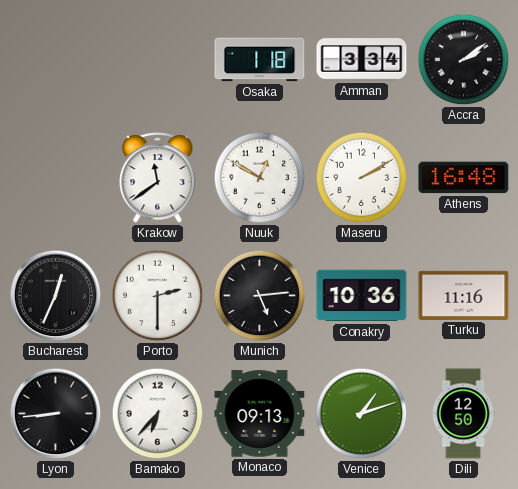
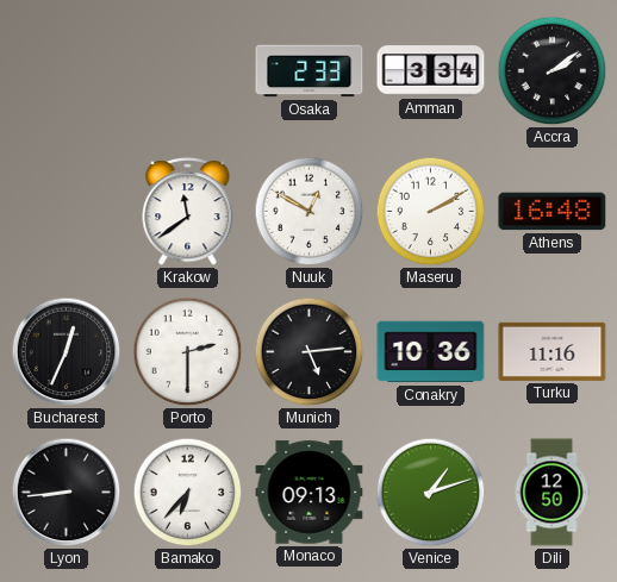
Osaka: 1:18 -> 2:33
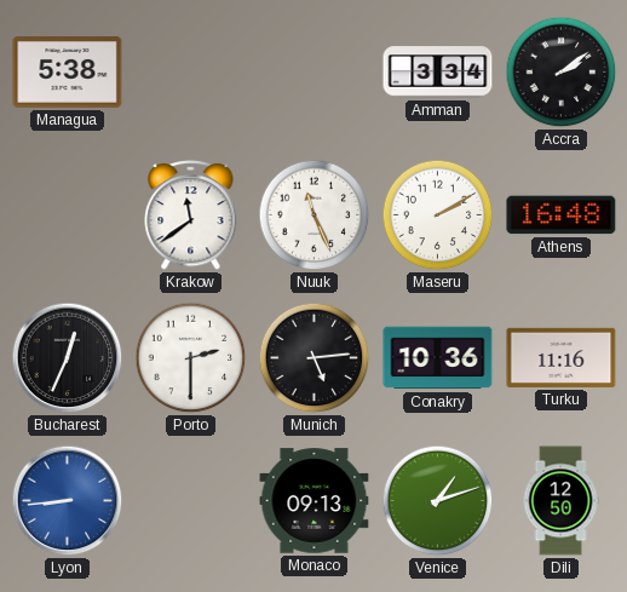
Managua: none -> 5:38
Osaka: 2:33 -> none
Nuuk: 12:50 -> 11:26
Lyon dial: black -> blue
Bamako: 6:37 -> none
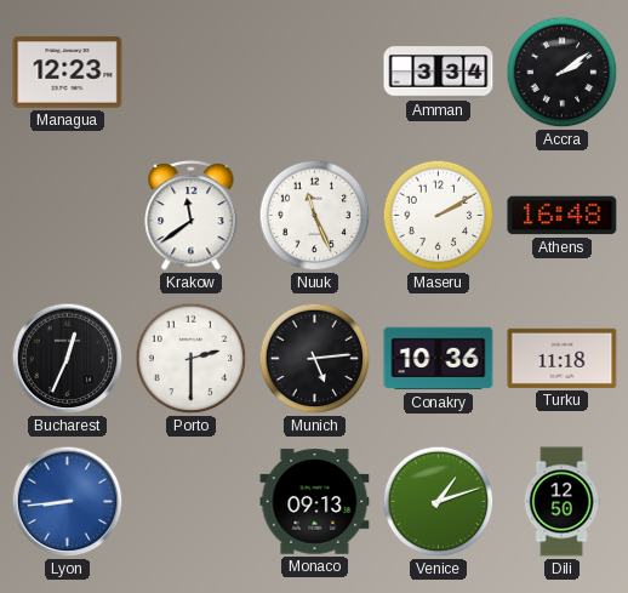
Managua: 5:38 -> 12:23
Turku: 11:16 -> 11:18
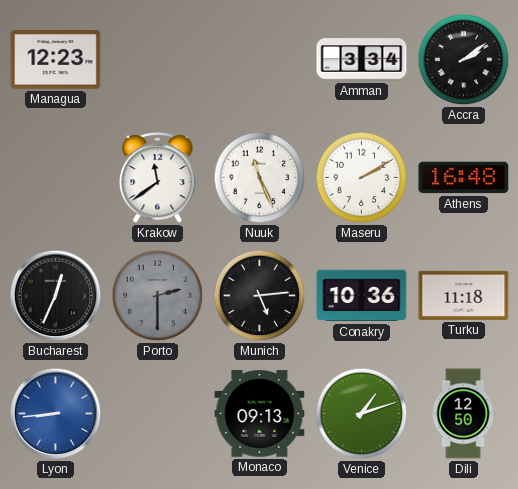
Porto dial: white -> grey
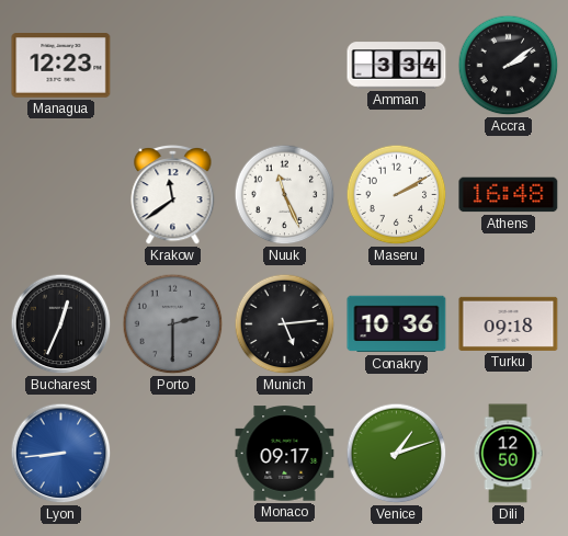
Turku: 11:18 -> 09:18
Monaco: 09:13 -> 09:17
